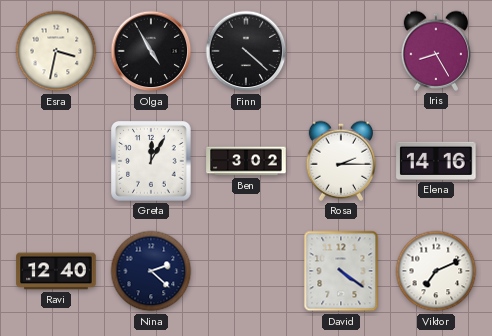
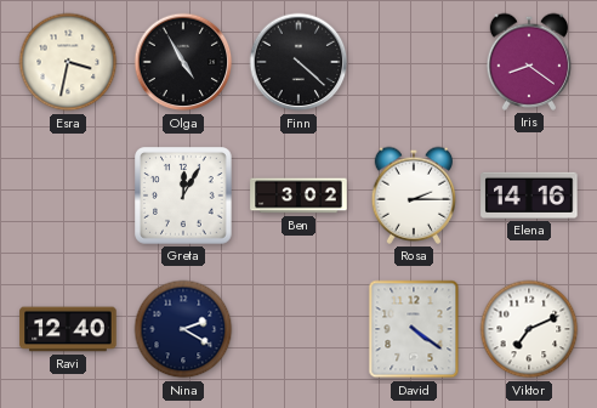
Iris: 8:25 -> 8:21
Nina: 2:22 -> 2:20
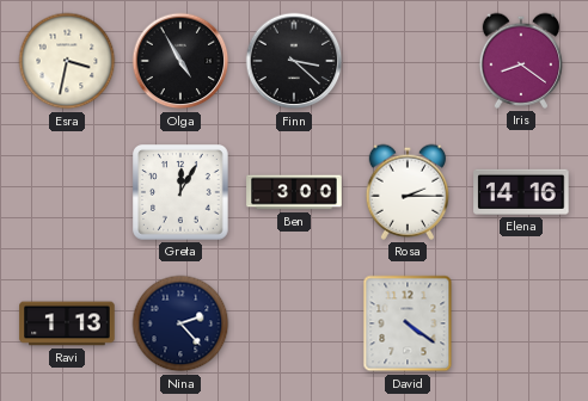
Finn: 4:22 -> 3:22
Ben: 3:02 -> 3:00
Ravi: 12:40 -> 1:13
Nina: 2:20 -> 2:23
Viktor: 7:11 -> none
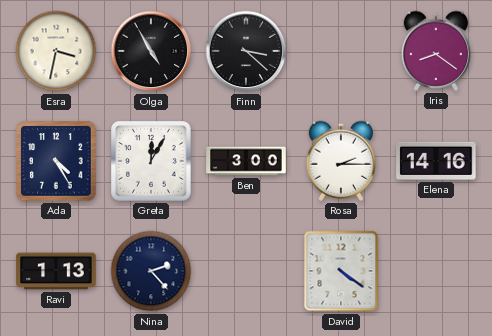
Ada: none -> 4:25
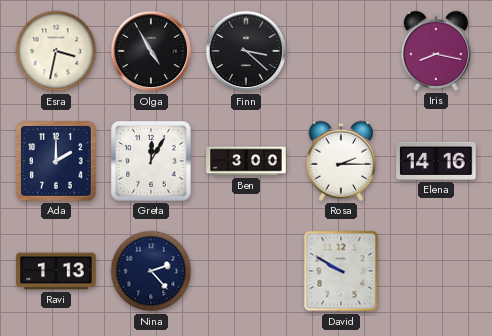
Iris: 8:21 -> 8:17
Ada: 4:25 -> 2:00
David: 4:21 -> 9:50
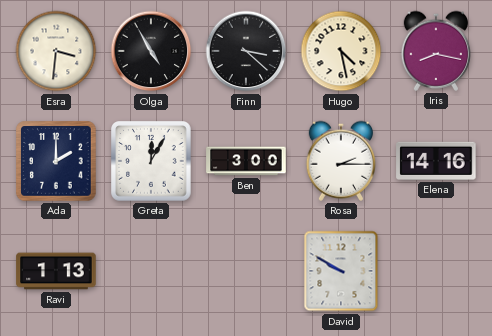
Esra: 3:32 -> 3:31
Hugo: none -> 4:28
Nina: 2:23 -> none
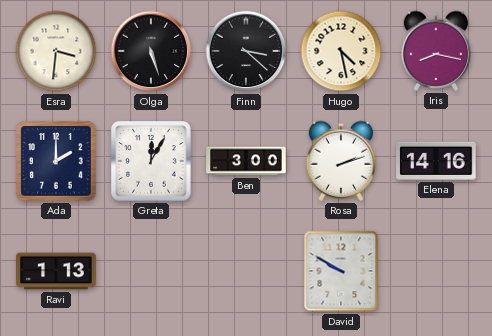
Olga: 4:55 -> 5:27
Rosa: 2:15 -> 2:12
